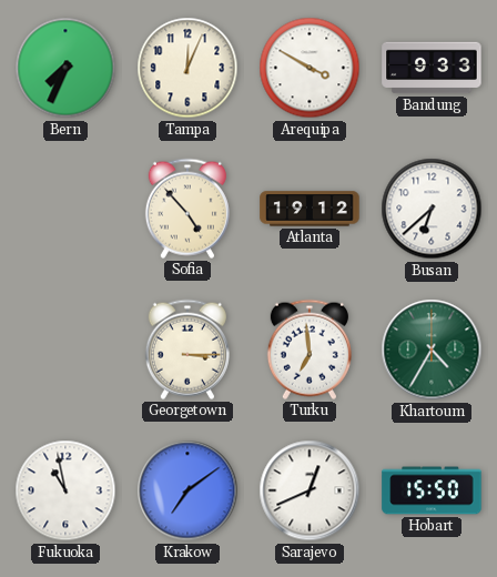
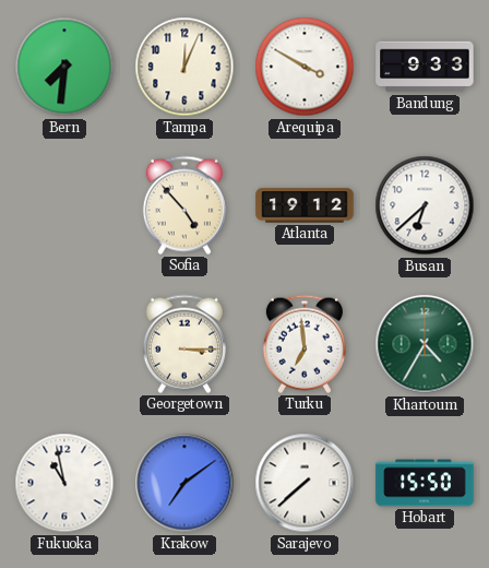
Bern: 7:34 -> 7:31
Sarajevo: 12:41 -> 7:38
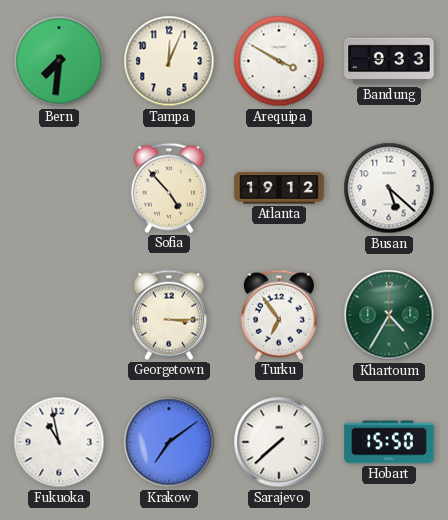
Busan: 6:38 -> 5:22
Turku: 6:59 -> 6:54
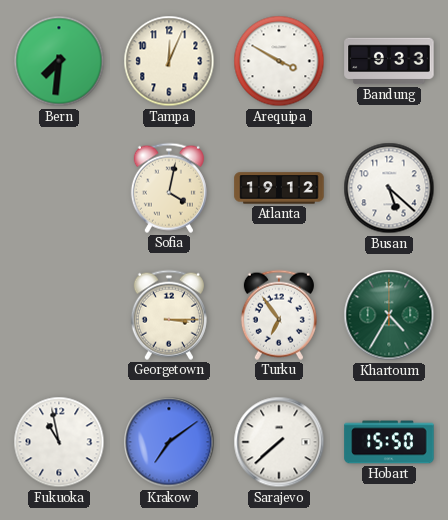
Sofia: 4:53 -> 4:02
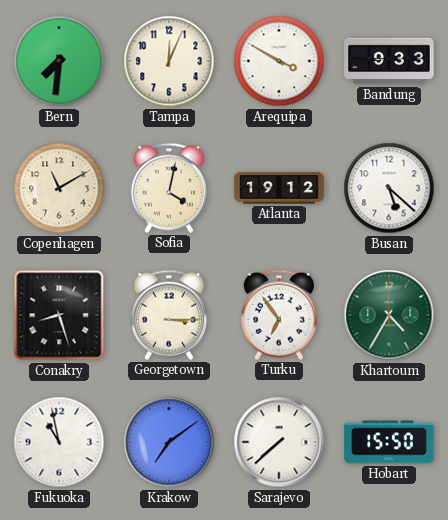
Copenhagen: none -> 11:10
Conakry: none -> 8:27
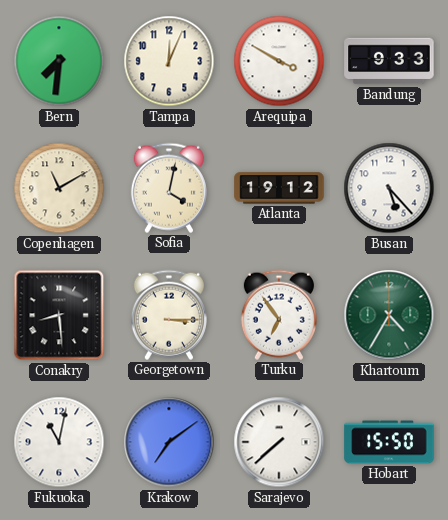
Busan: 5:22 -> 5:23
Conakry: 8:27 -> 8:29
Fukuoka: 10:58 -> 11:02
